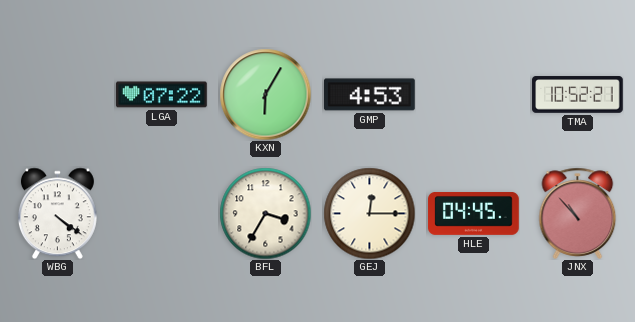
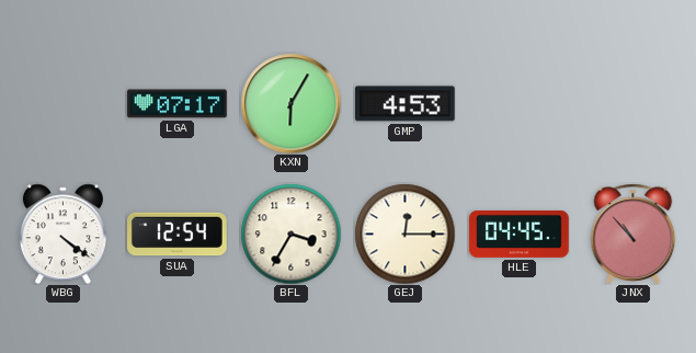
LGA: 07:22 -> 07:17
TMA: 10:52 -> none
SUA: none -> 12:54
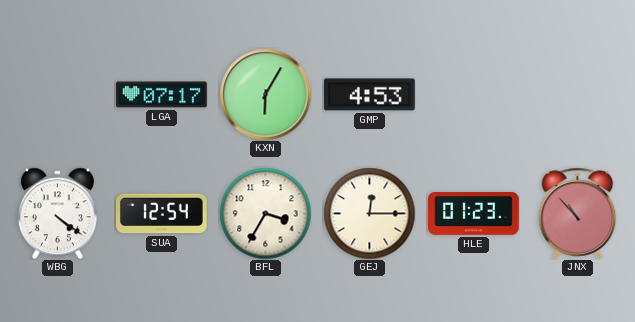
HLE: 04:45 -> 01:23
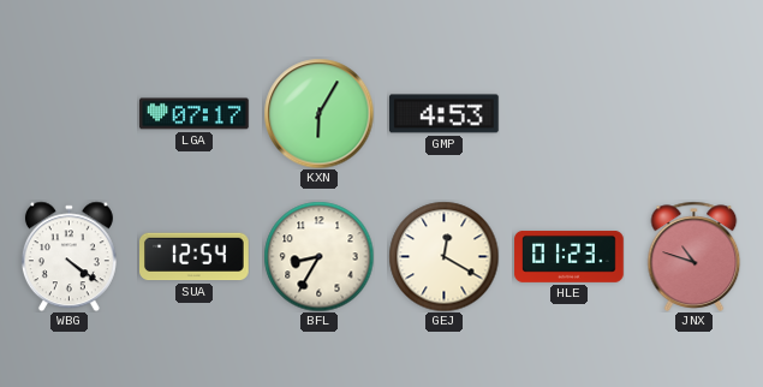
BFL: 3:35 -> 8:35
GEJ: 12:15 -> 12:20
JNX: 10:53 -> 10:48
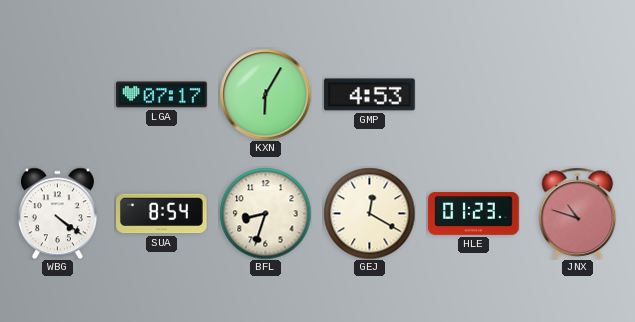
SUA: 12:54 -> 8:54
BFL: 8:35 -> 8:33
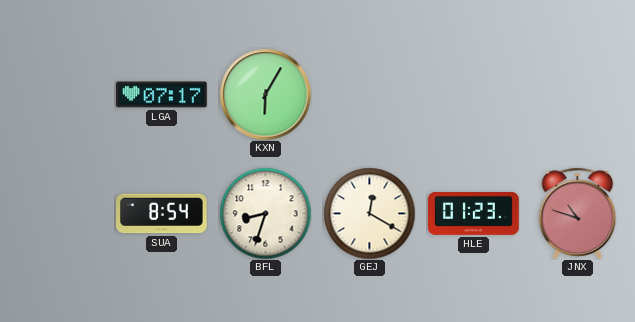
GMP: 4:53 -> none
WBG: 4:21 -> none
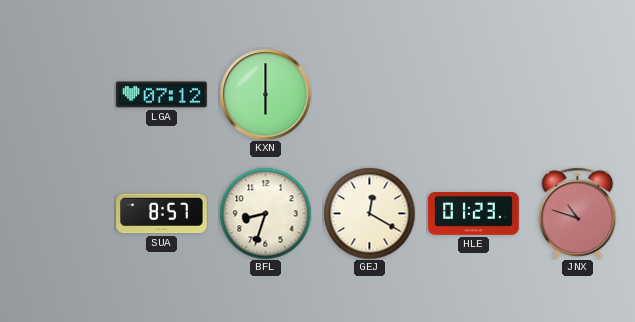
LGA: 07:17 -> 07:12
KXN: 6:05 -> 6:00
SUA: 8:54 -> 8:57
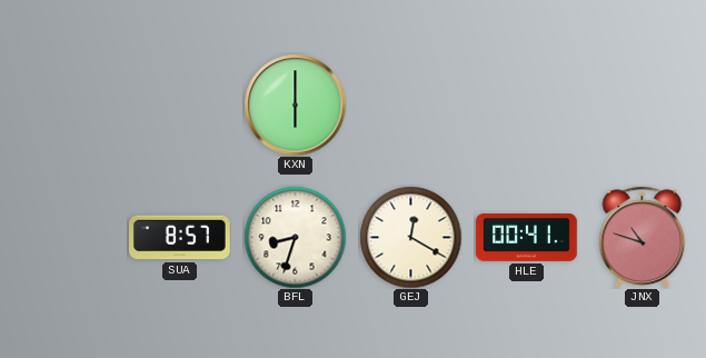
LGA: 07:12 -> none
HLE: 01:23 -> 00:41
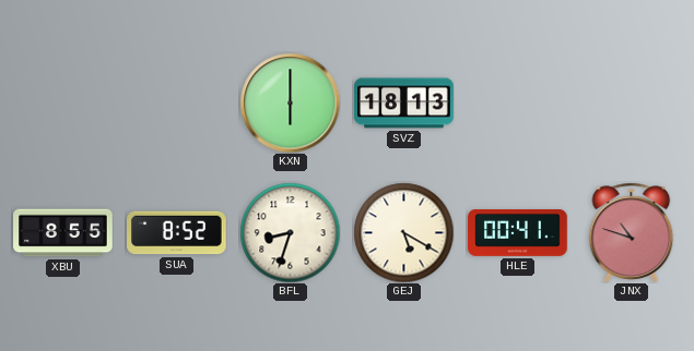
SVZ: none -> 18:13
XBU: none -> 8:55
SUA: 8:57 -> 8:52
GEJ: 12:20 -> 5:20
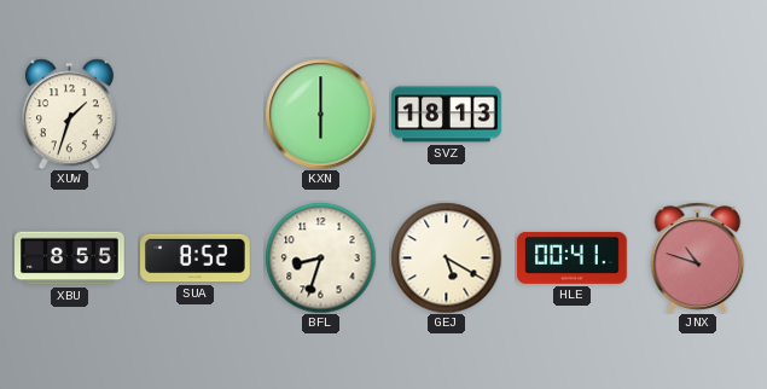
XUW: none -> 1:33
